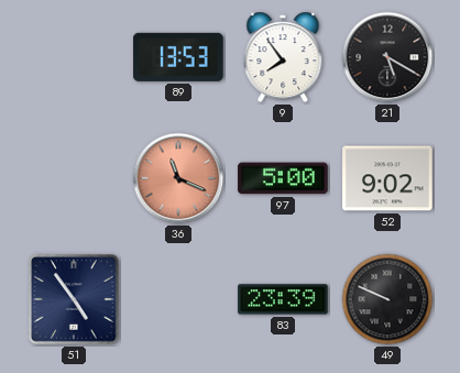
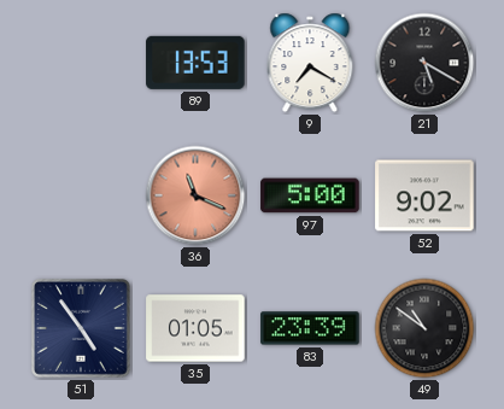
9: 7:54 -> 7:20
35: none -> 01:05
49: 9:49 -> 10:51
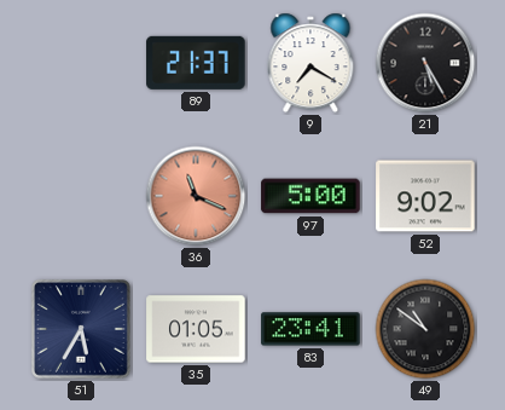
89: 13:53 -> 21:37
21: 5:20 -> 5:25
51: 4:54 -> 5:35
83: 23:39 -> 23:41
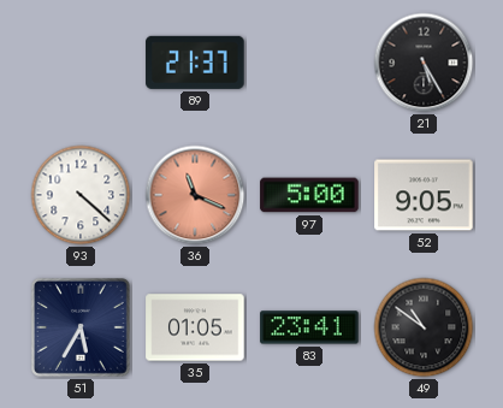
9: 7:20 -> none
93: none -> 4:22
52: 9:02 -> 9:05
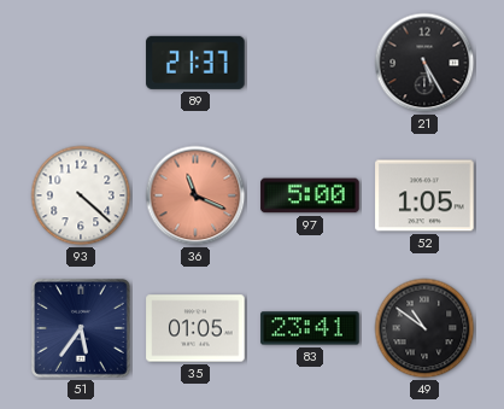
52: 9:05 -> 1:05
51: 5:35 -> 5:36
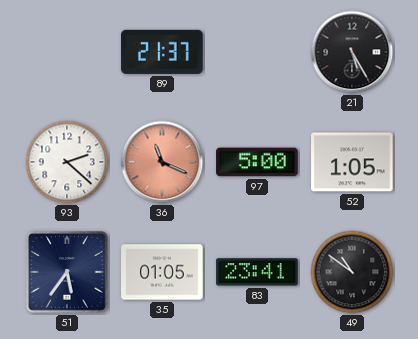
93: 4:22 -> 2:22
